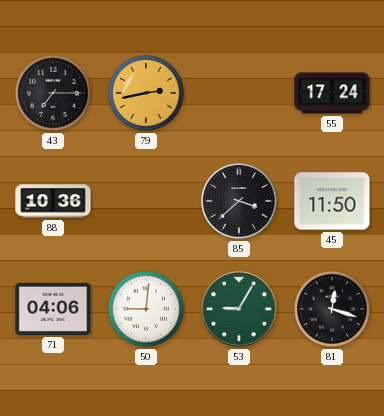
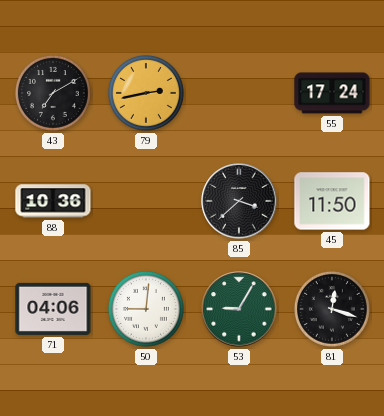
43: 7:15 -> 7:10
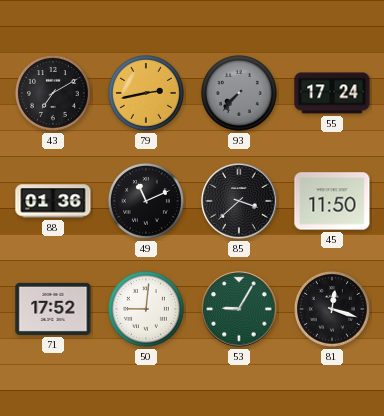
93: none -> 7:37
88: 10:36 -> 01:36
49: none -> 11:11
71: 04:06 -> 17:52
